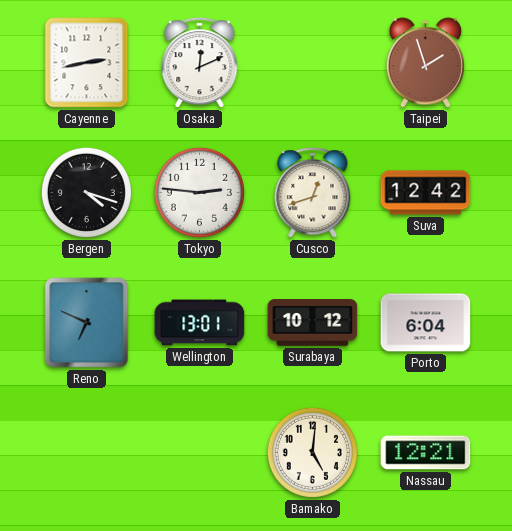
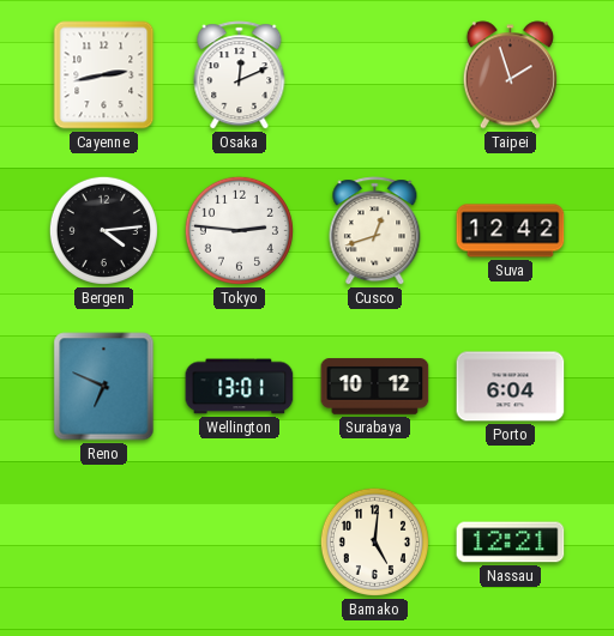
Bergen: 4:18 -> 4:14
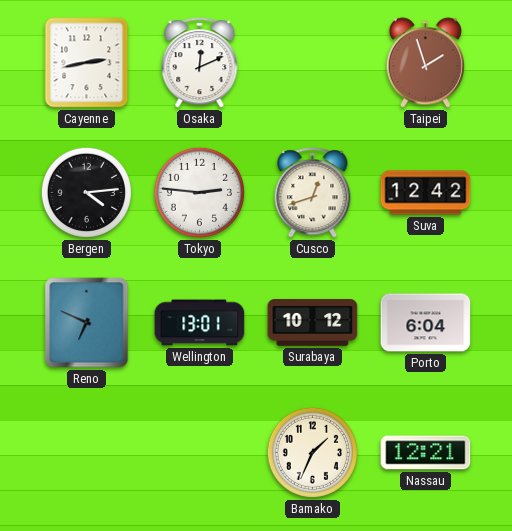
Bamako: 5:01 -> 1:34
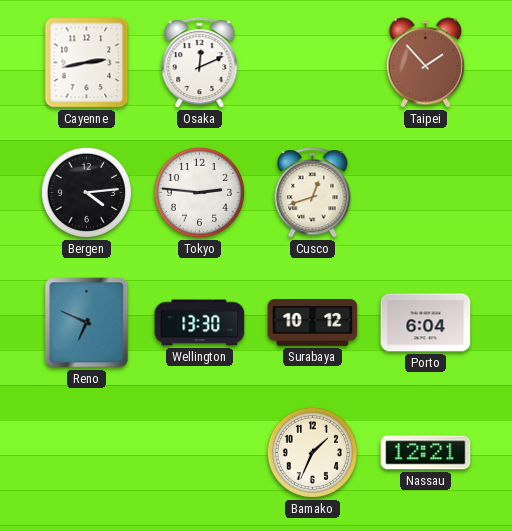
Taipei: 1:57 -> 1:53
Suva: 12:42 -> none
Wellington: 13:01 -> 13:30
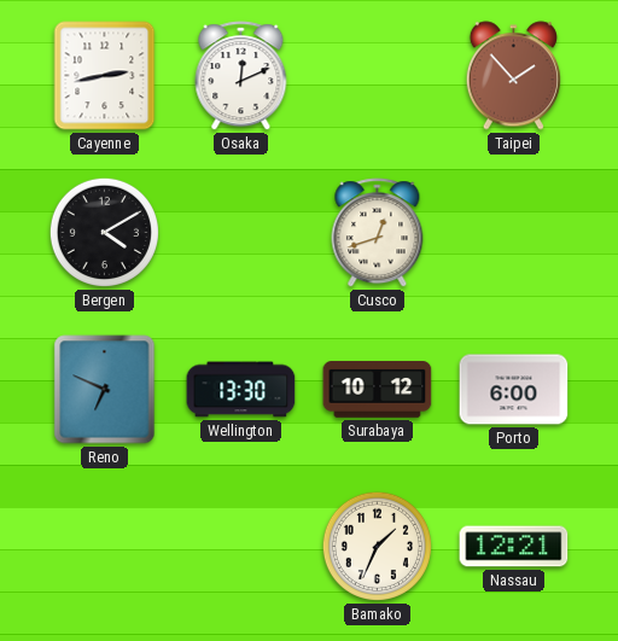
Bergen: 4:14 -> 4:10
Tokyo: 2:46 -> none
Porto: 6:04 -> 6:00
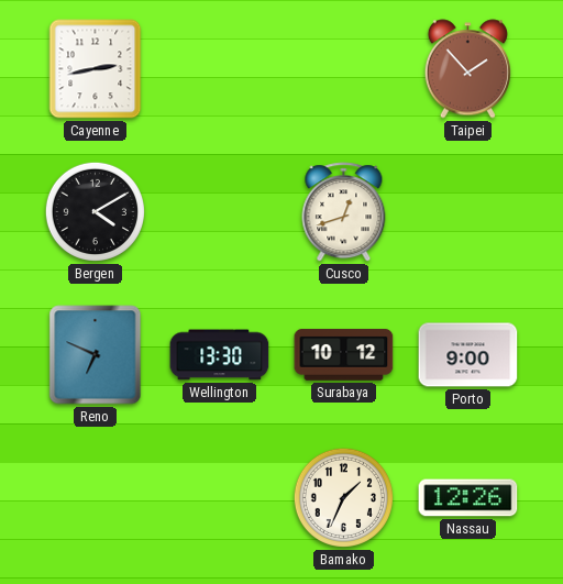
Osaka: 12:11 -> none
Porto: 6:00 -> 9:00
Nassau: 12:21 -> 12:26
